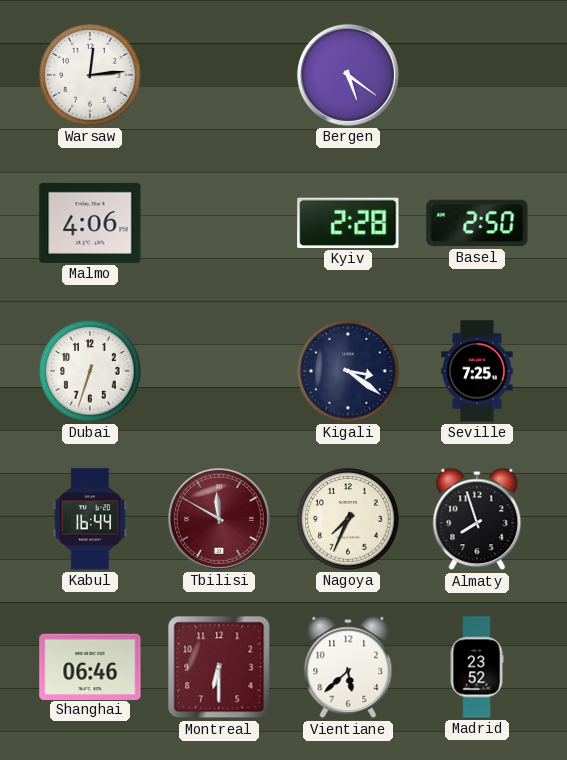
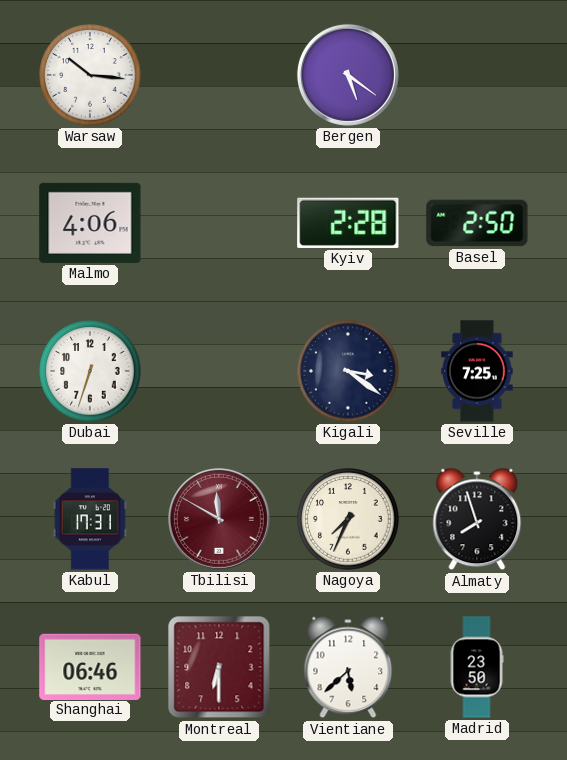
Warsaw: 12:14 -> 10:16
Kabul: 16:44 -> 17:31
Madrid: 23:52 -> 23:50
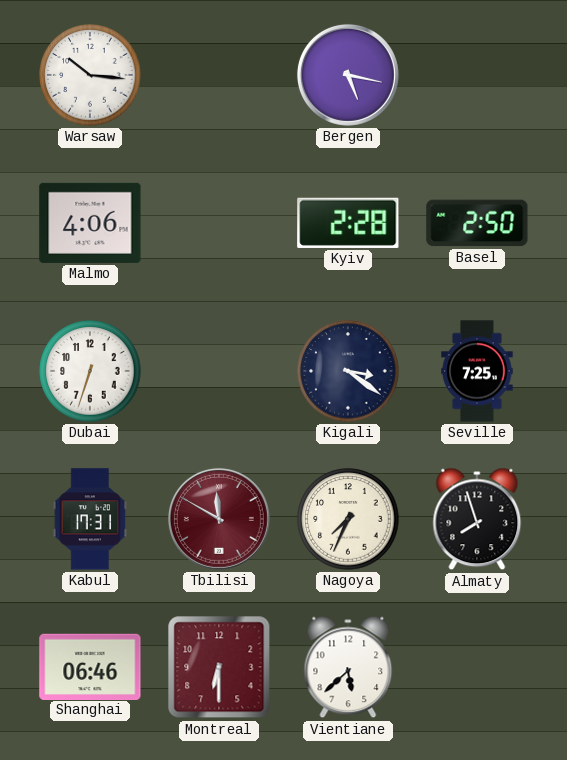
Bergen: 5:21 -> 5:17
Madrid: 23:50 -> none
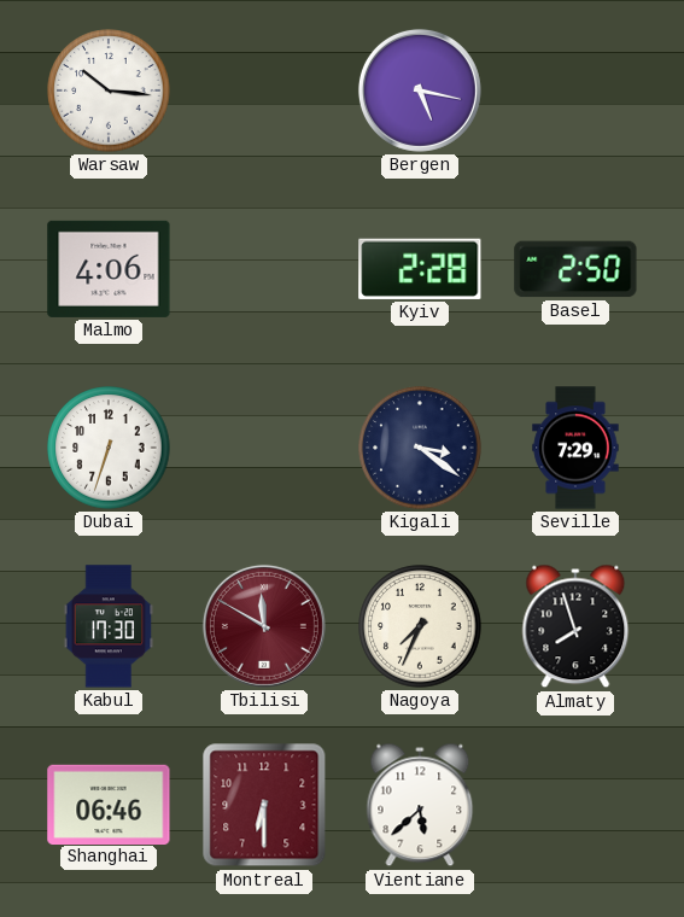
Seville: 7:25 -> 7:29
Kabul: 17:31 -> 17:30
